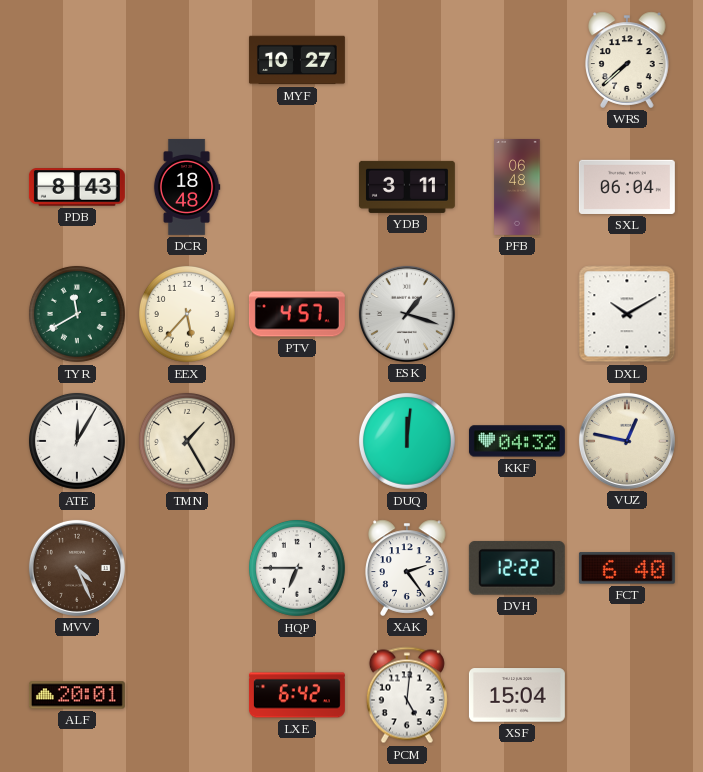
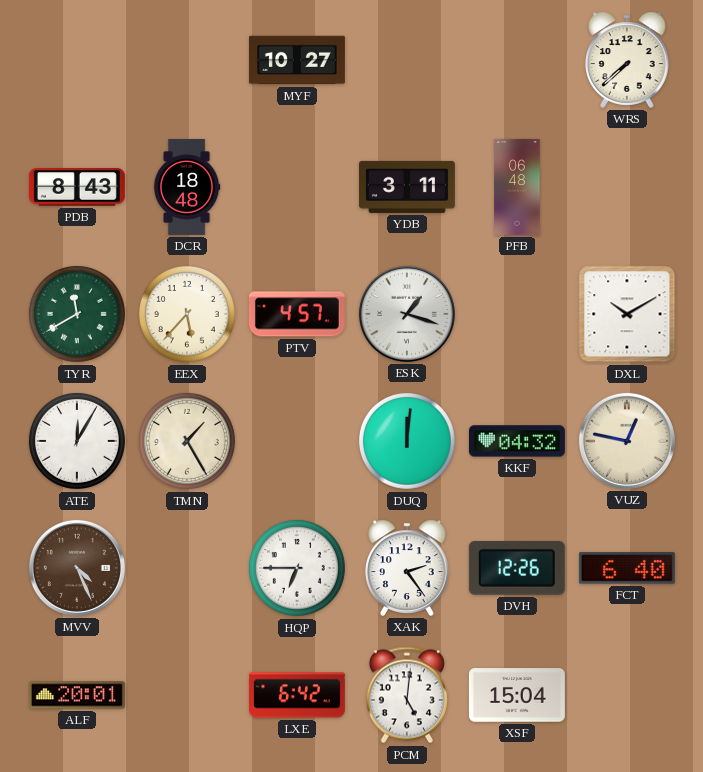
SXL: 06:04 -> none
DVH: 12:22 -> 12:26
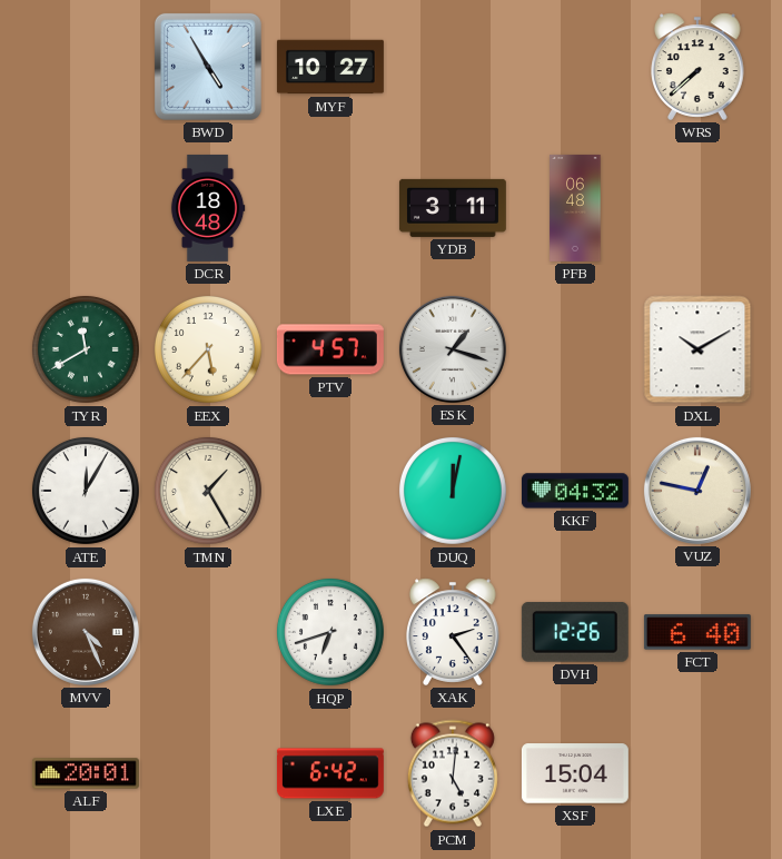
BWD: none -> 4:55
PDB: 8:43 -> none
DUQ: 12:01 -> 12:02
HQP: 6:45 -> 6:42
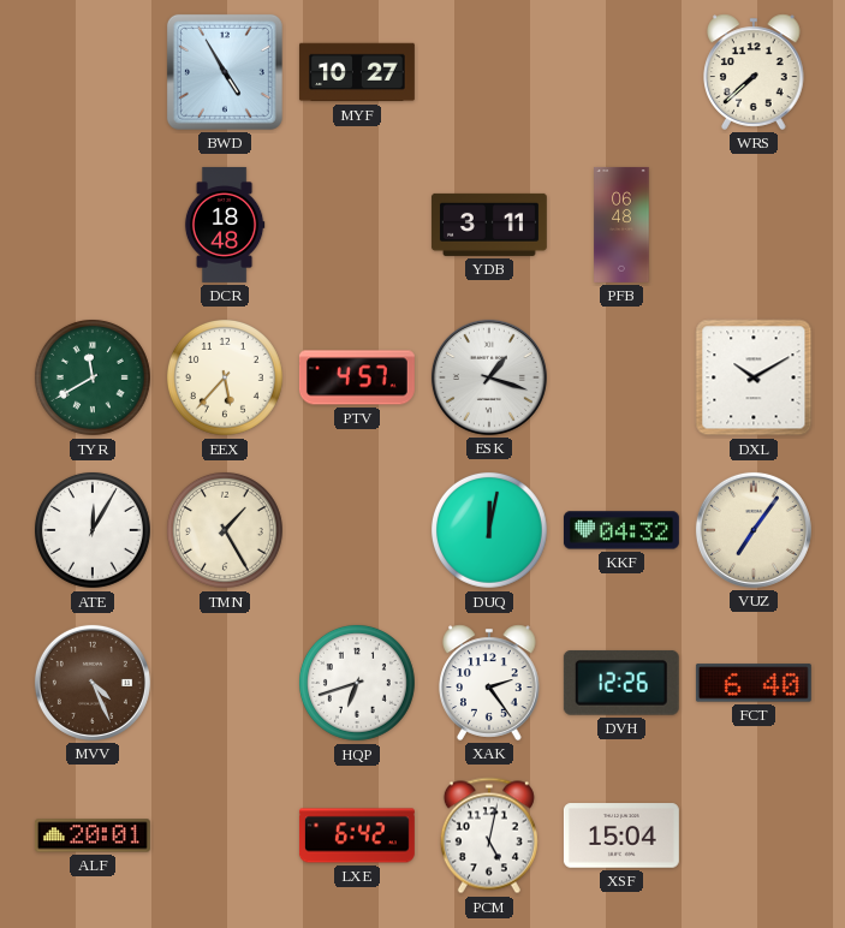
VUZ: 12:47 -> 7:06
PCM: 5:01 -> 5:02
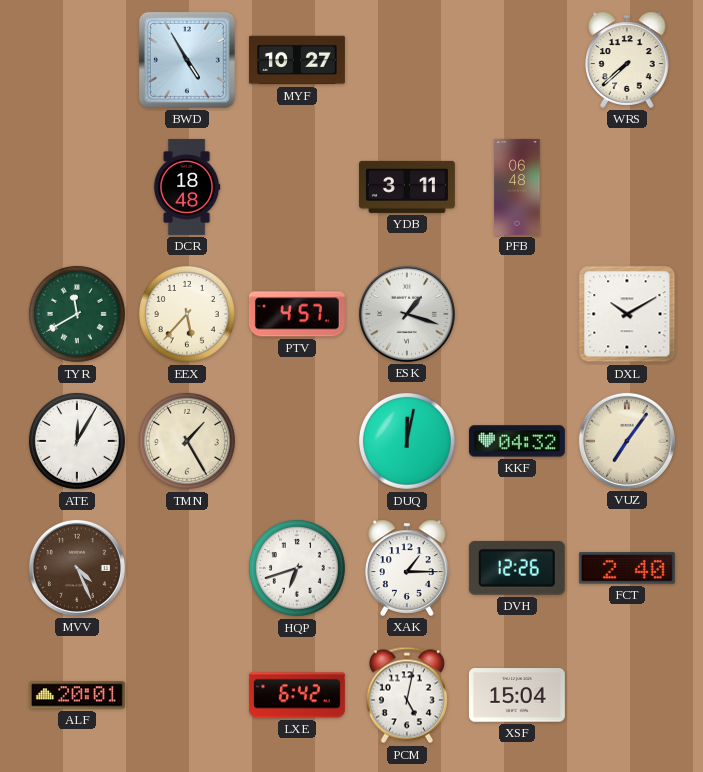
XAK: 2:24 -> 1:15
FCT: 6:40 -> 2:40
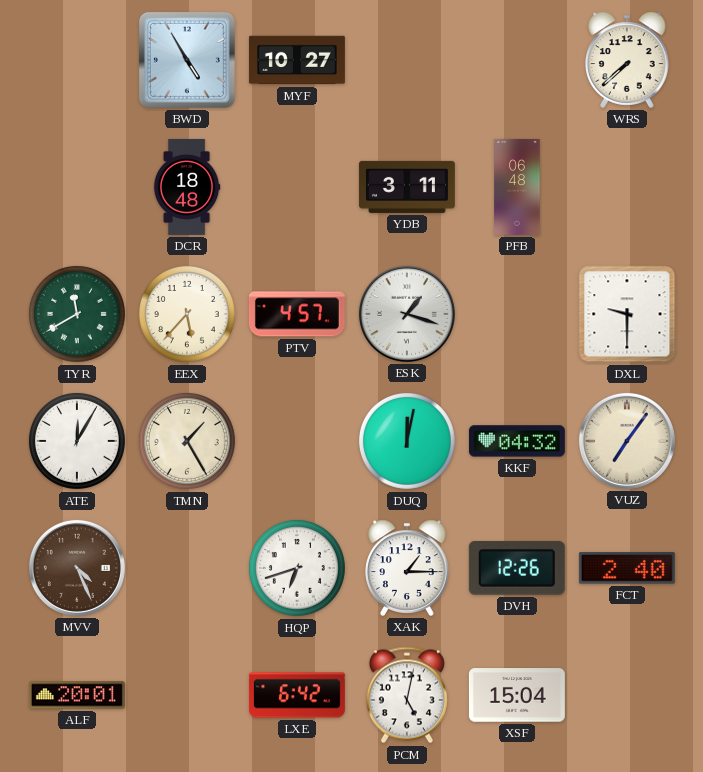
DXL: 10:10 -> 9:30
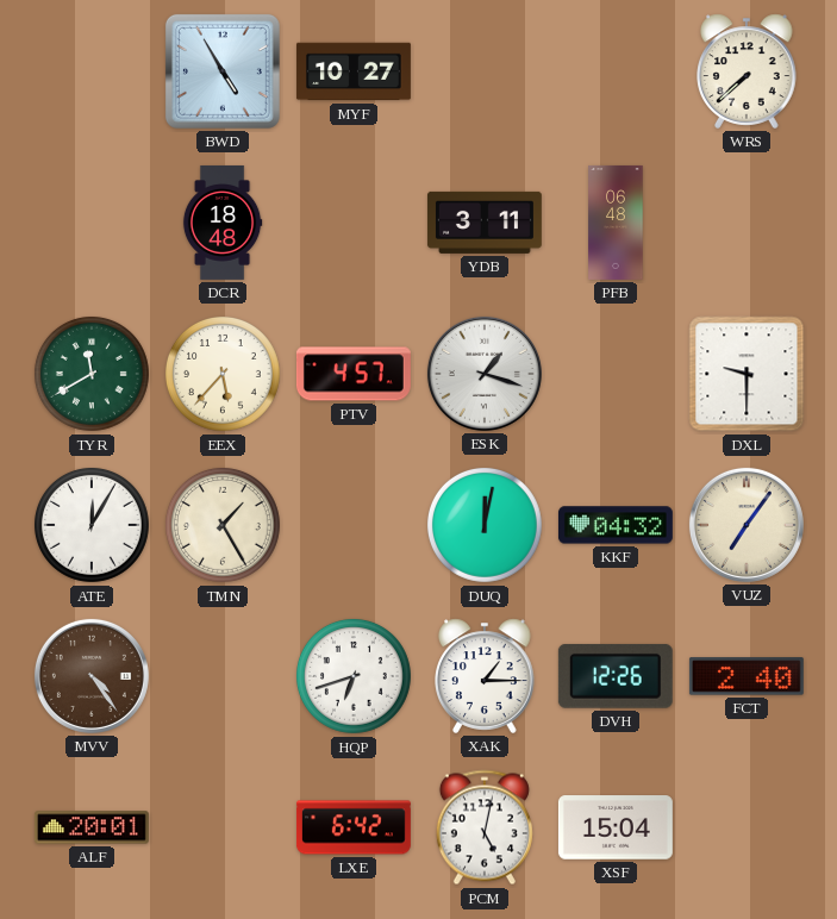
MVV: 4:26 -> 4:24
